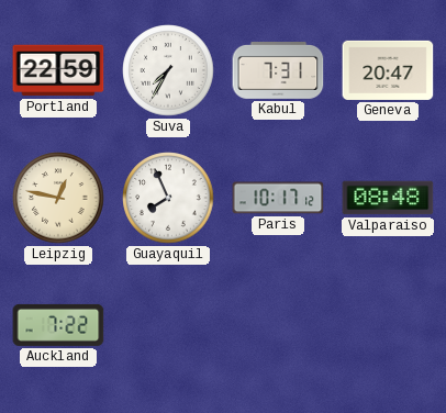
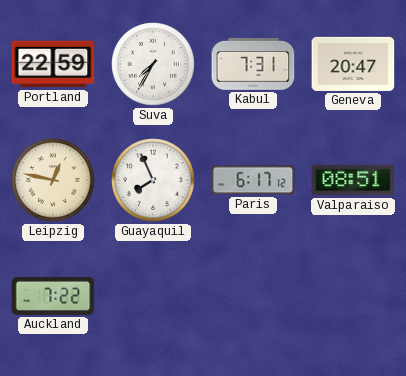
Paris: 10:17 -> 6:17
Valparaiso: 08:48 -> 08:51
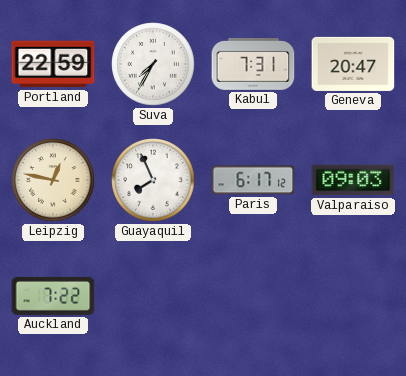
Valparaiso: 08:51 -> 09:03
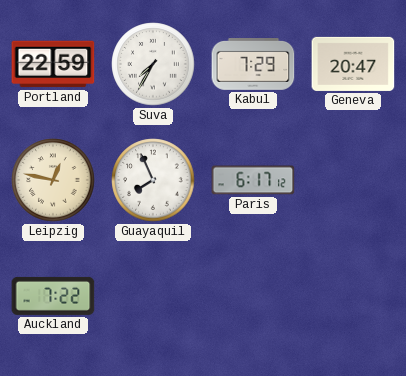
Kabul: 7:31 -> 7:29
Valparaiso: 09:03 -> none
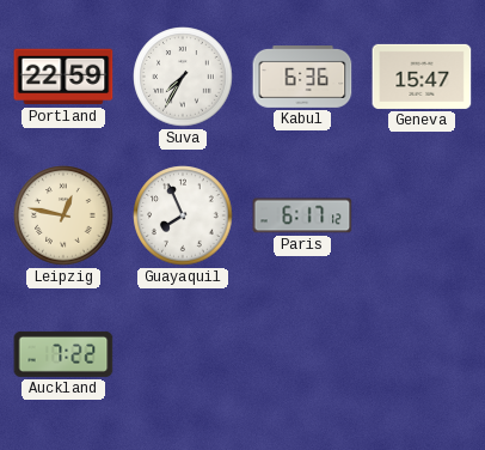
Kabul: 7:29 -> 6:36
Geneva: 20:47 -> 15:47
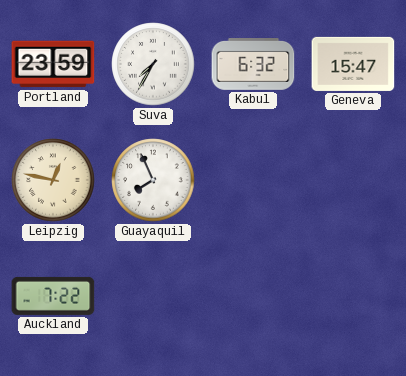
Portland: 22:59 -> 23:59
Kabul: 6:36 -> 6:32
Paris: 6:17 -> none
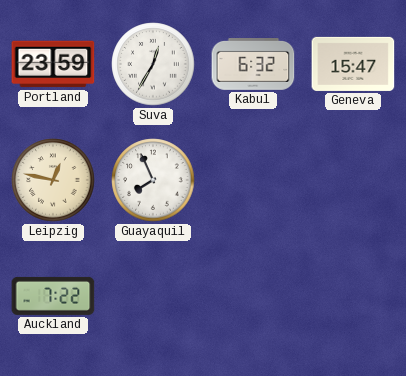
Suva: 7:35 -> 12:35
